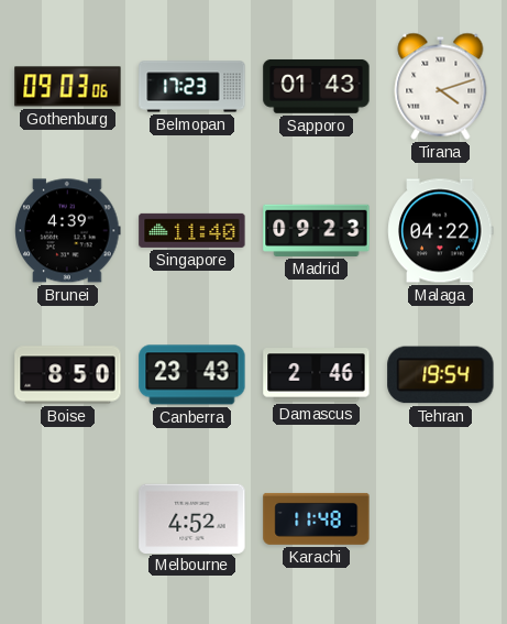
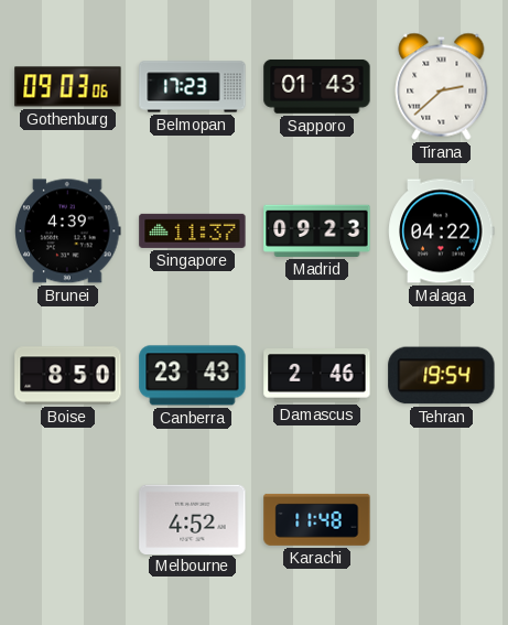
Tirana: 4:12 -> 2:38
Singapore: 11:40 -> 11:37
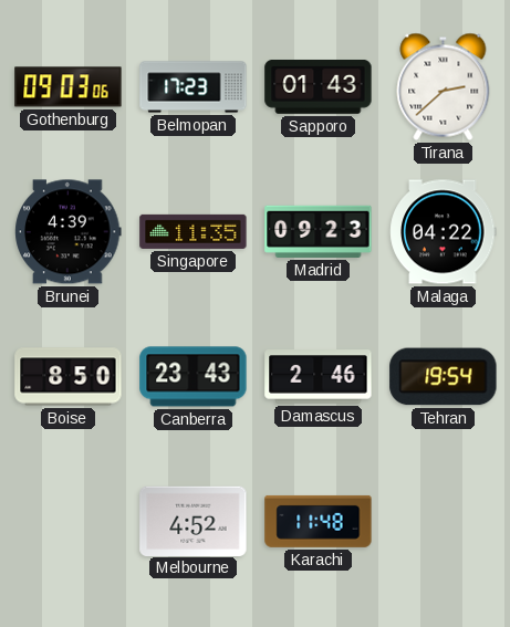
Singapore: 11:37 -> 11:35
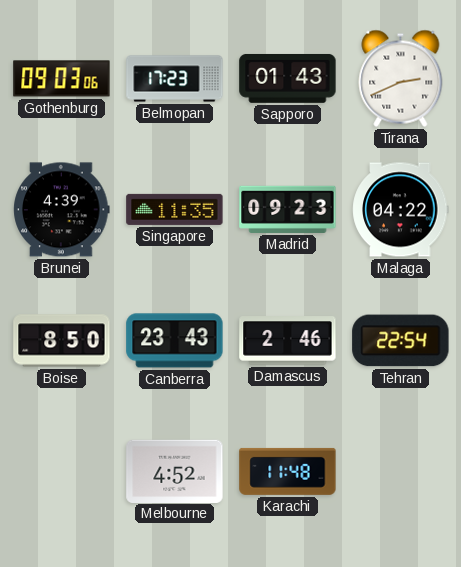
Tirana: 2:38 -> 2:41
Tehran: 19:54 -> 22:54
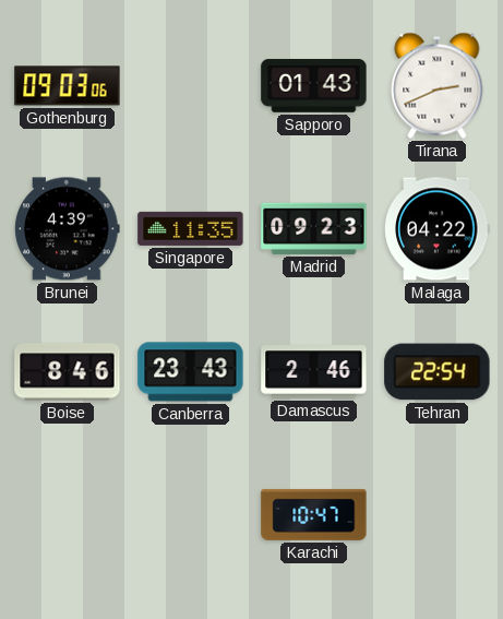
Belmopan: 17:23 -> none
Boise: 8:50 -> 8:46
Melbourne: 4:52 -> none
Karachi: 11:48 -> 10:47
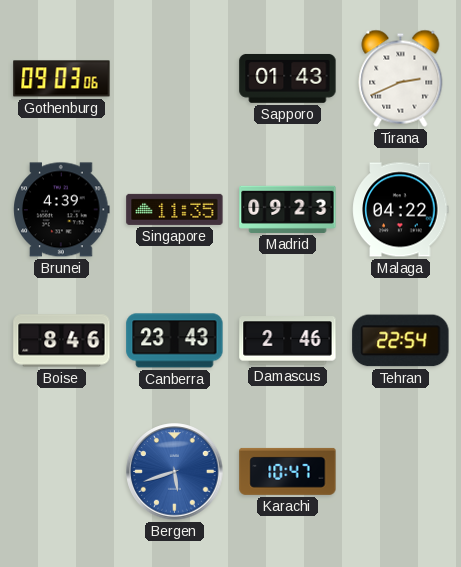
Bergen: none -> 5:42
